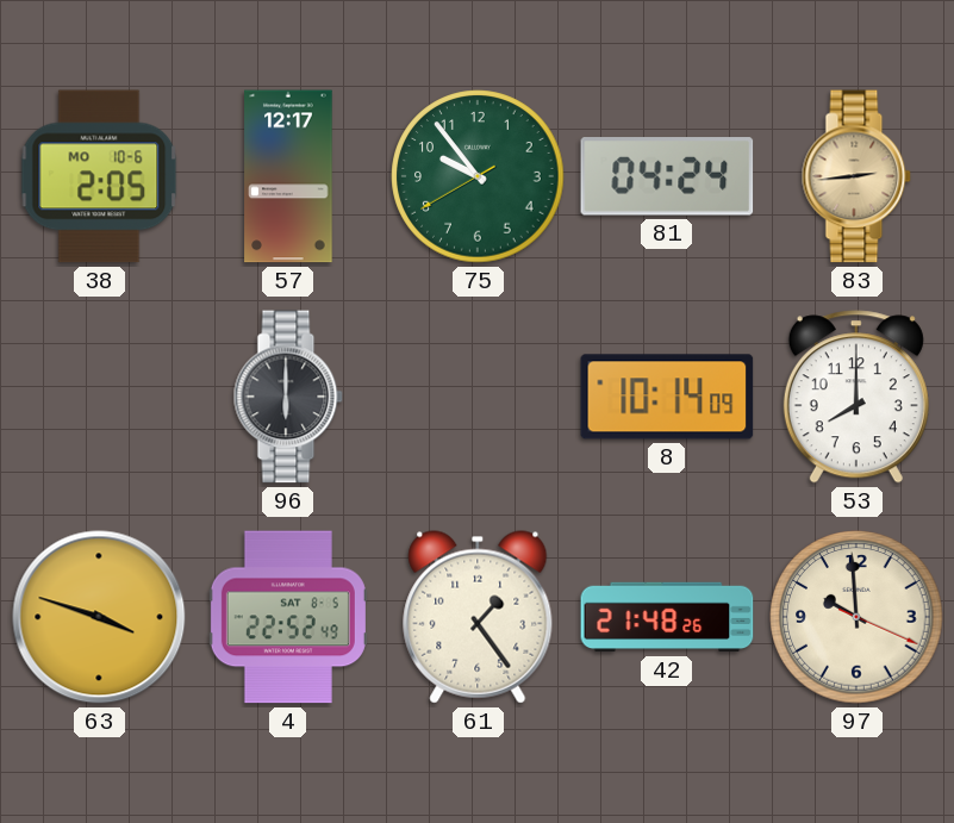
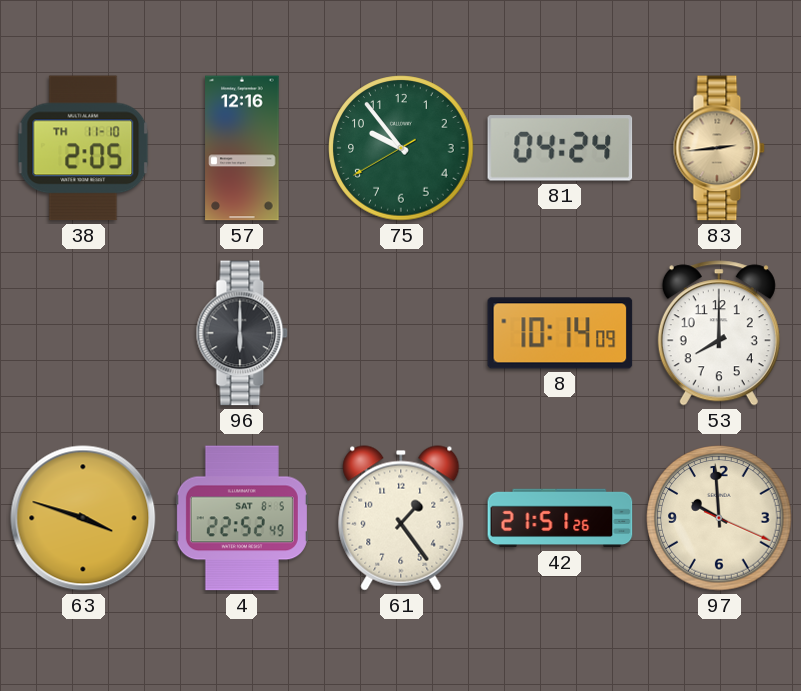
38 date: MO 10-6 -> TH 11-10
57: 12:17 -> 12:16
42: 21:48 -> 21:51
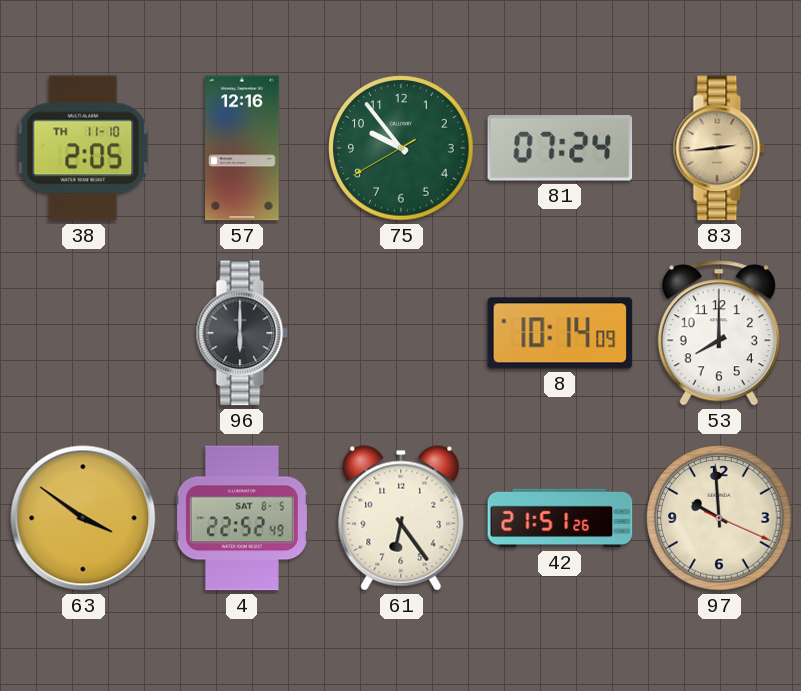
81: 04:24 -> 07:24
63: 3:48 -> 3:51
61: 1:24 -> 6:24
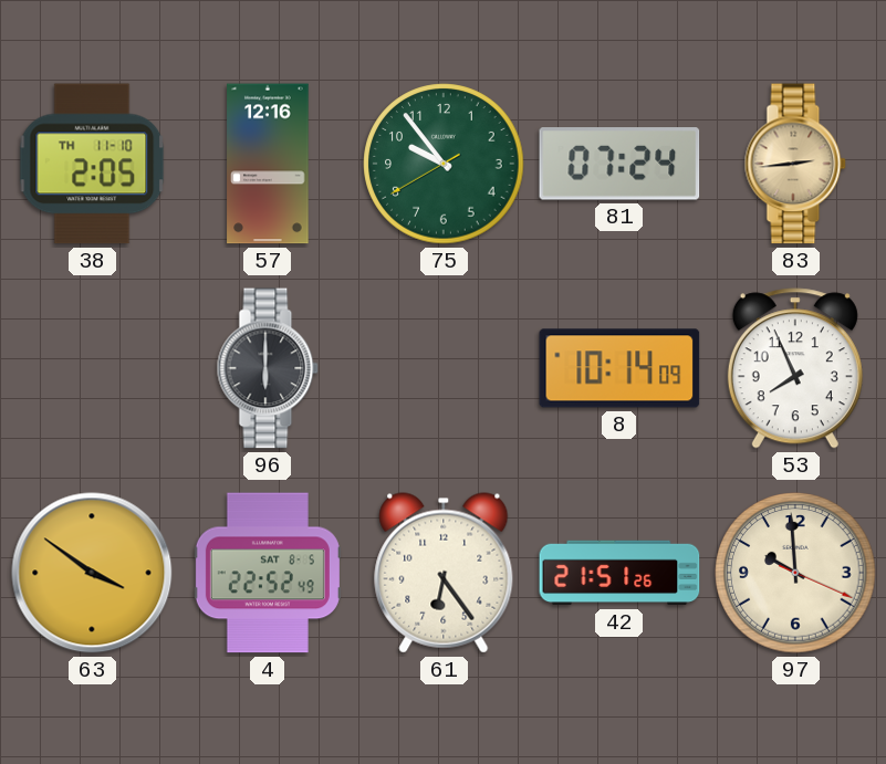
53: 8:00 -> 7:56
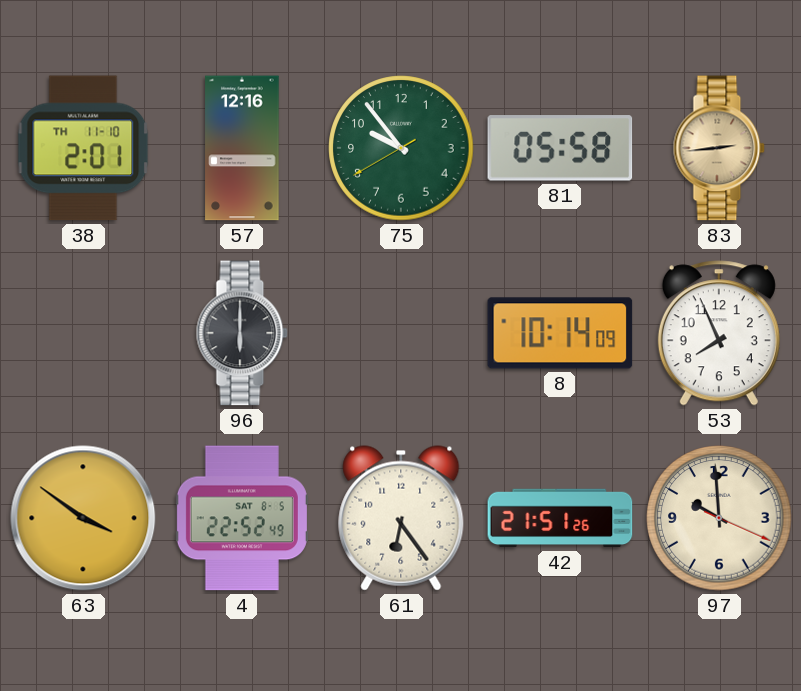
38: 2:05 -> 2:01
81: 07:24 -> 05:58
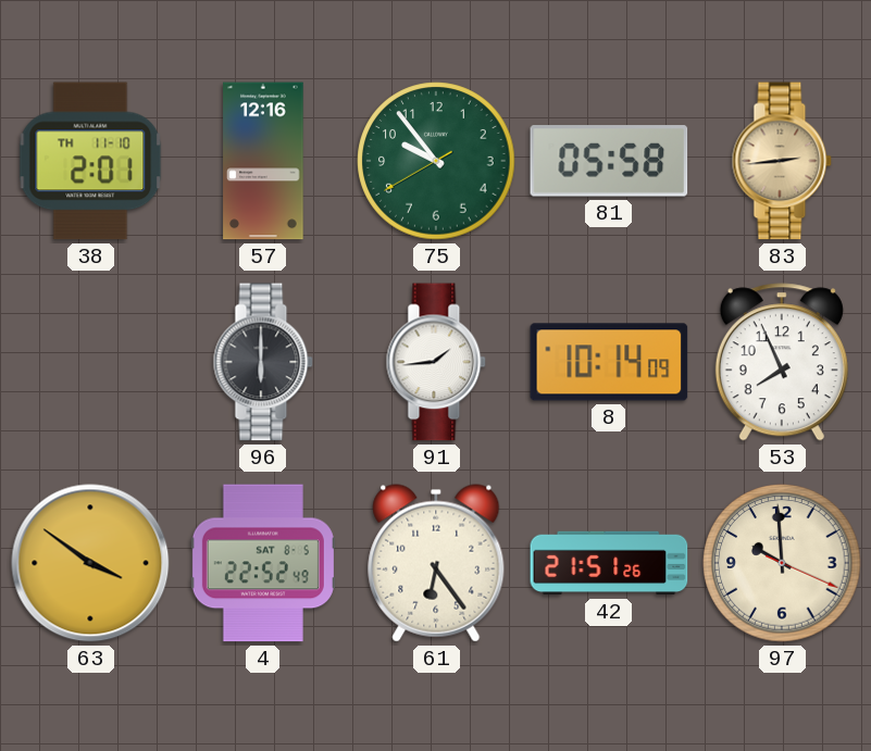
91: none -> 1:44
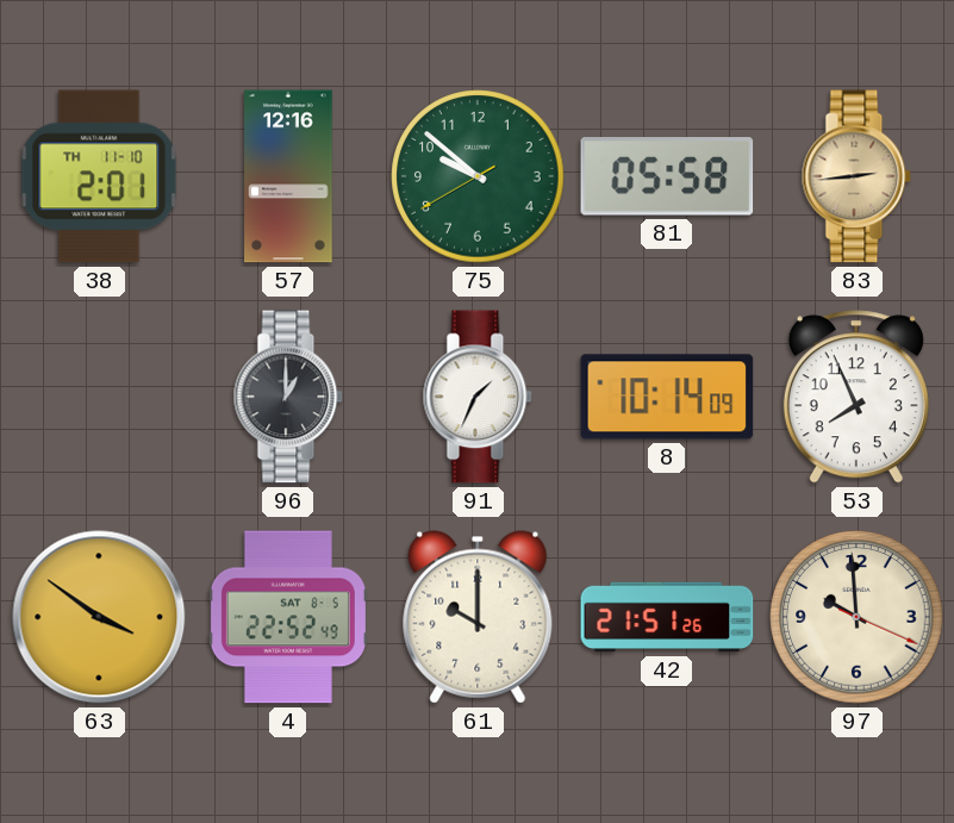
75: 9:53 -> 9:51
96: 6:00 -> 1:00
91: 1:44 -> 1:34
61: 6:24 -> 10:00
